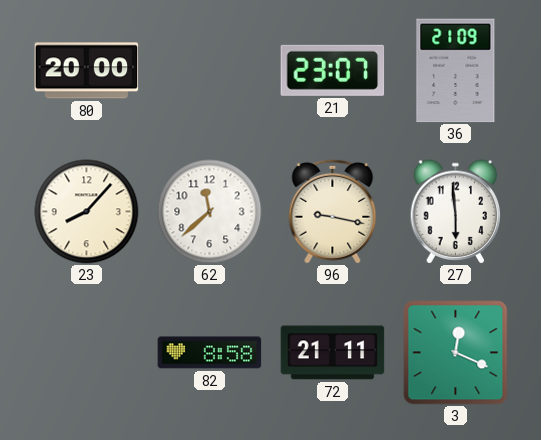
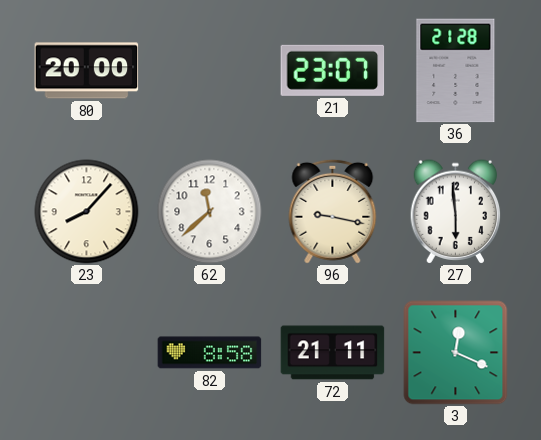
36: 21:09 -> 21:28
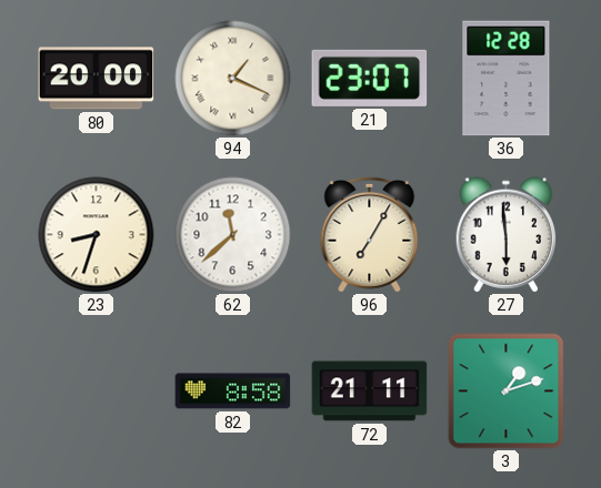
94: none -> 1:19
36: 21:28 -> 12:28
23: 8:07 -> 8:33
96: 9:17 -> 7:05
3: 12:19 -> 1:12
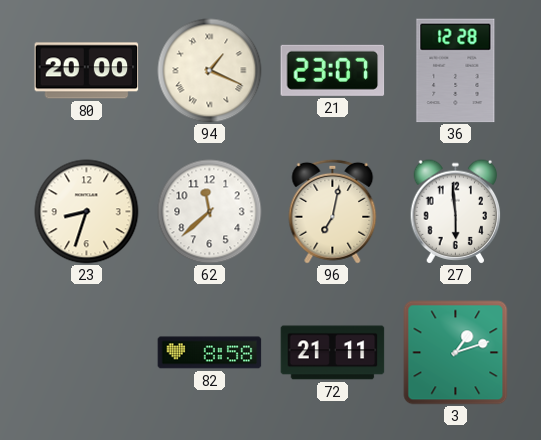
96: 7:05 -> 7:02
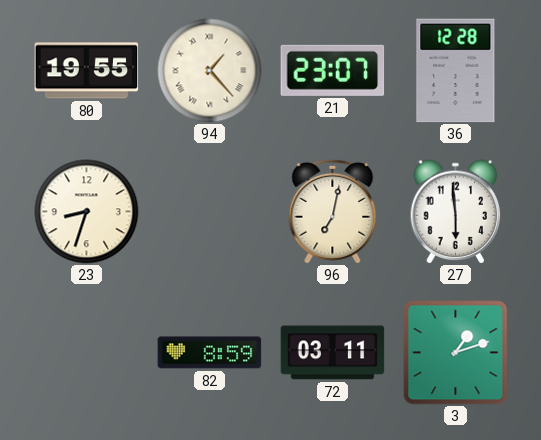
80: 20:00 -> 19:55
94: 1:19 -> 1:23
62: 11:38 -> none
82: 8:58 -> 8:59
72: 21:11 -> 03:11
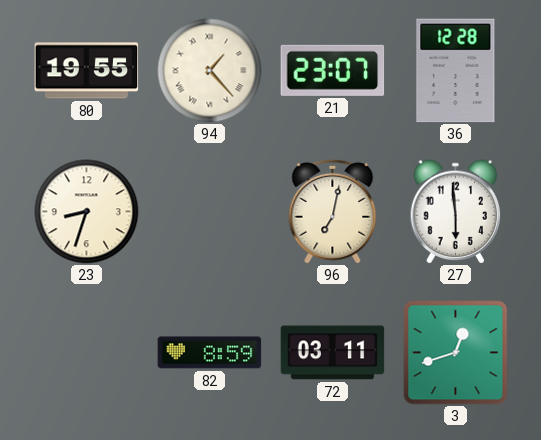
3: 1:12 -> 12:42
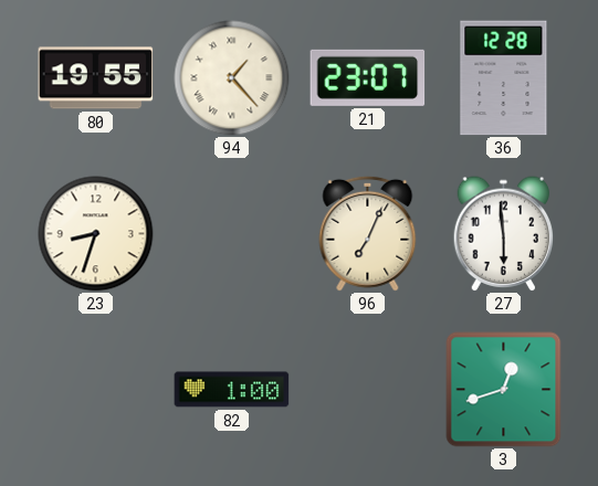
96: 7:02 -> 7:04
82: 8:59 -> 1:00
72: 03:11 -> none
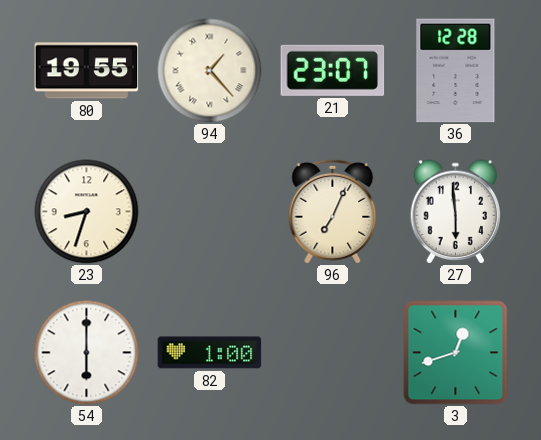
54: none -> 6:00
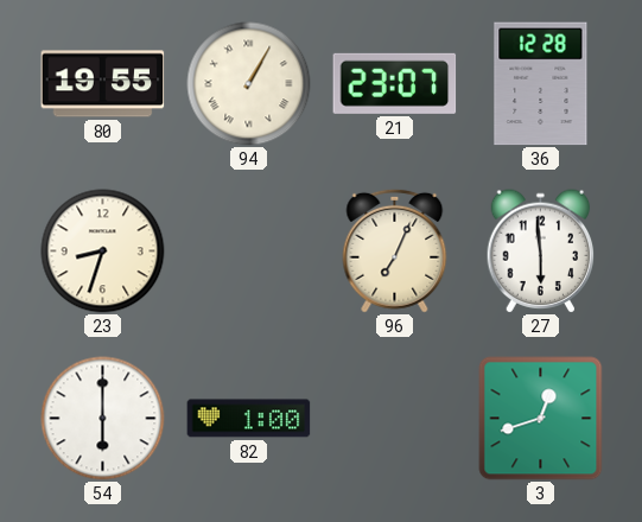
94: 1:23 -> 1:05
